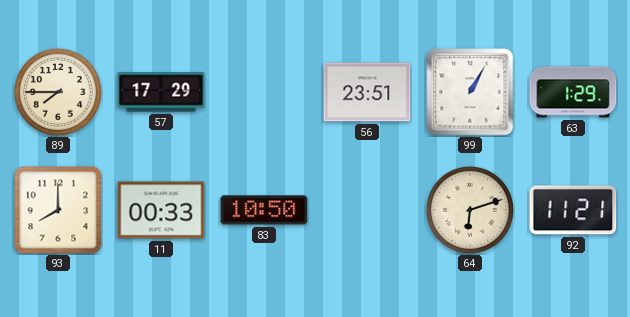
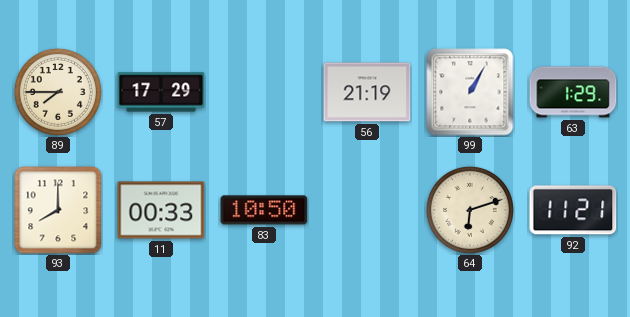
56: 23:51 -> 21:19
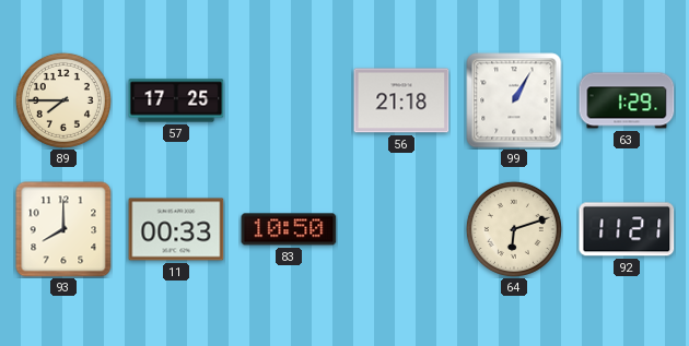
57: 17:29 -> 17:25
56: 21:19 -> 21:18
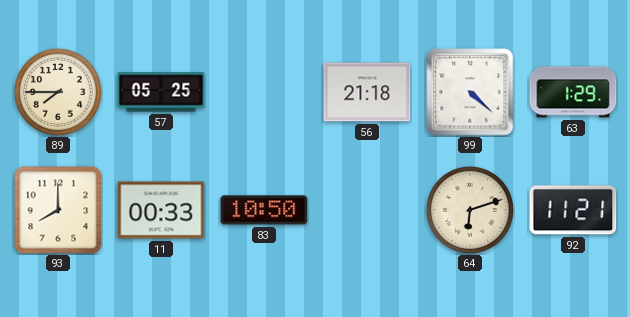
57: 17:25 -> 05:25
99: 1:05 -> 4:22
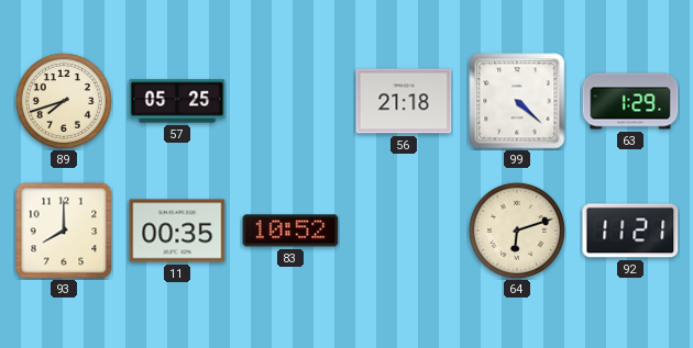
89: 7:45 -> 7:42
11: 00:33 -> 00:35
83: 10:50 -> 10:52
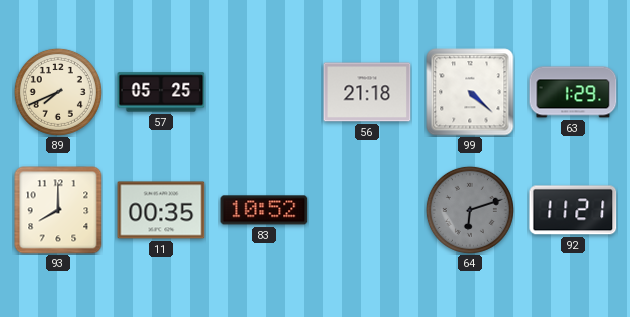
89: 7:42 -> 7:41
64 dial: cream -> grey
